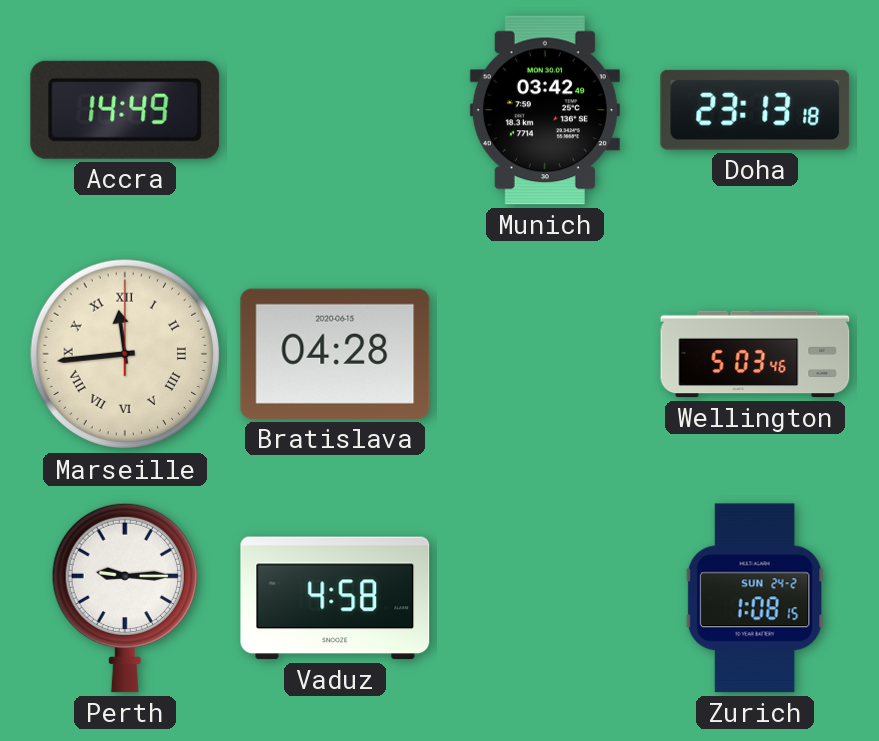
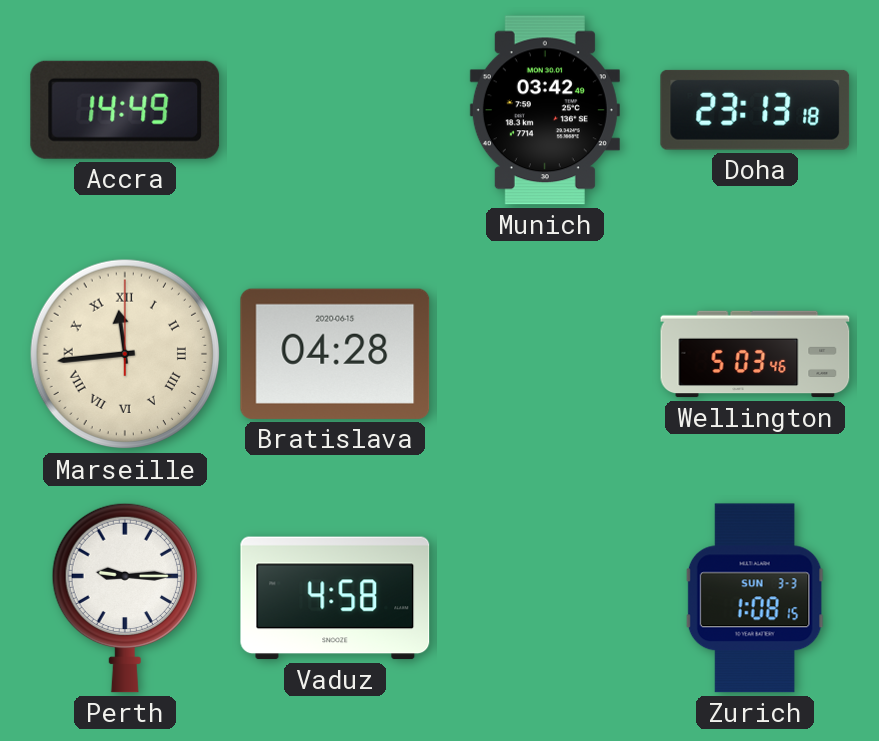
Zurich date: SUN 24-2 -> SUN 3-3
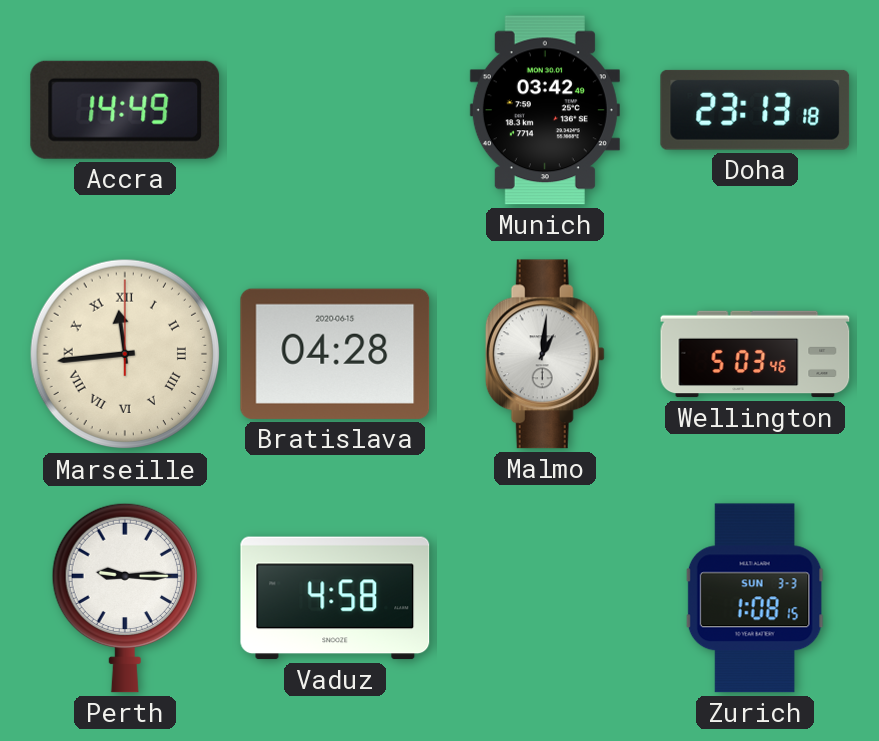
Malmo: none -> 1:01
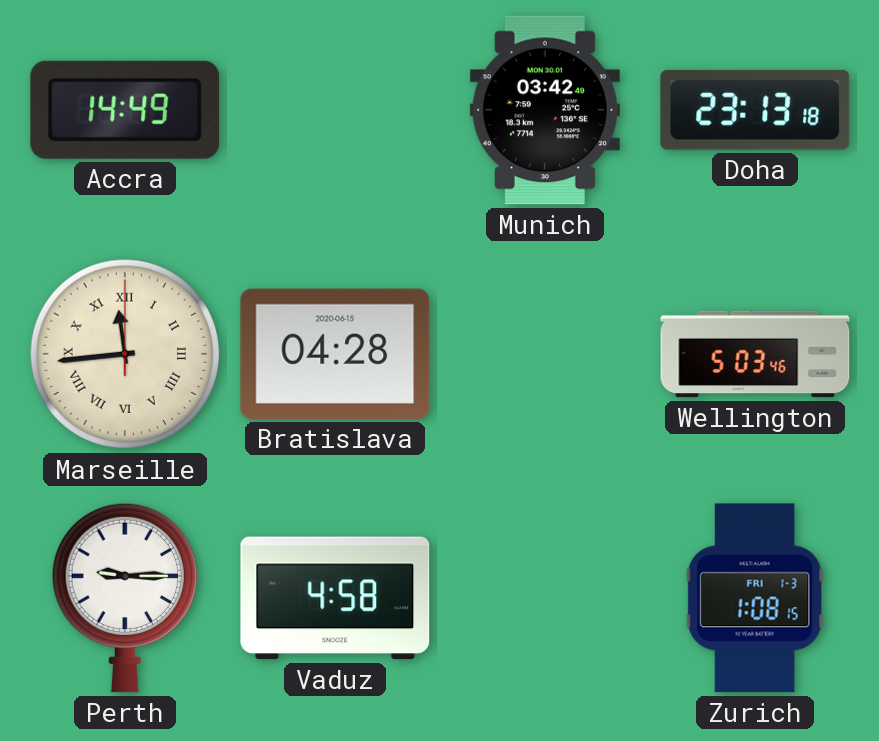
Malmo: 1:01 -> none
Zurich date: SUN 3-3 -> FRI 1-3
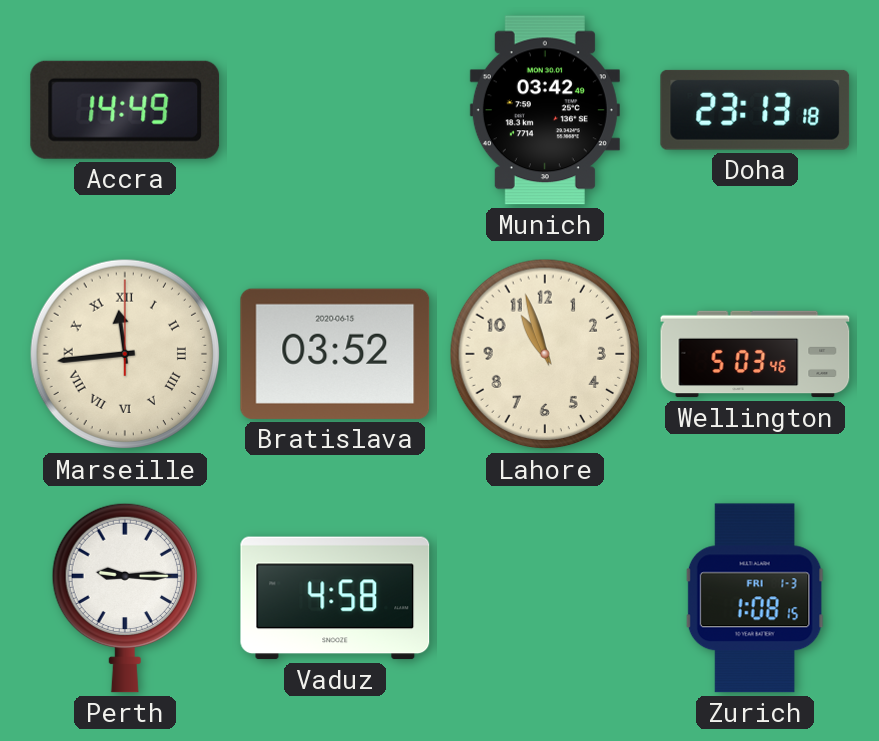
Bratislava: 04:28 -> 03:52
Lahore: none -> 10:57
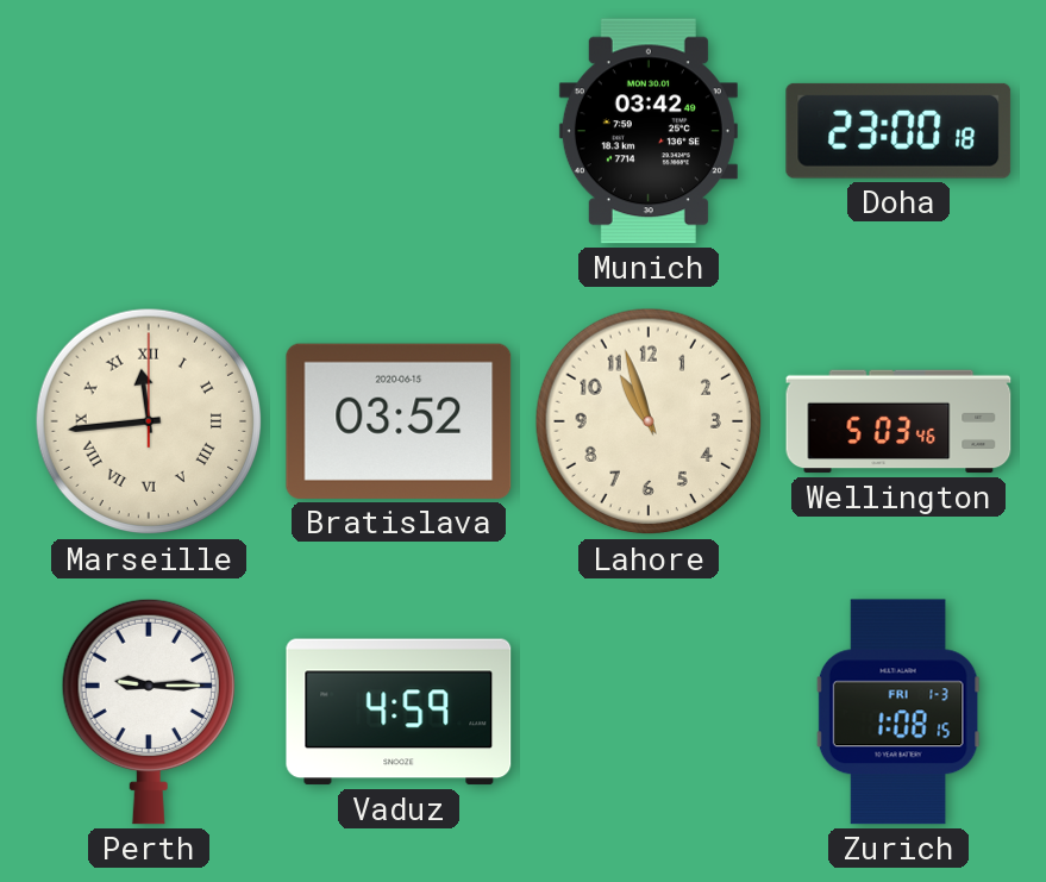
Accra: 14:49 -> none
Doha: 23:13 -> 23:00
Vaduz: 4:58 -> 4:59
